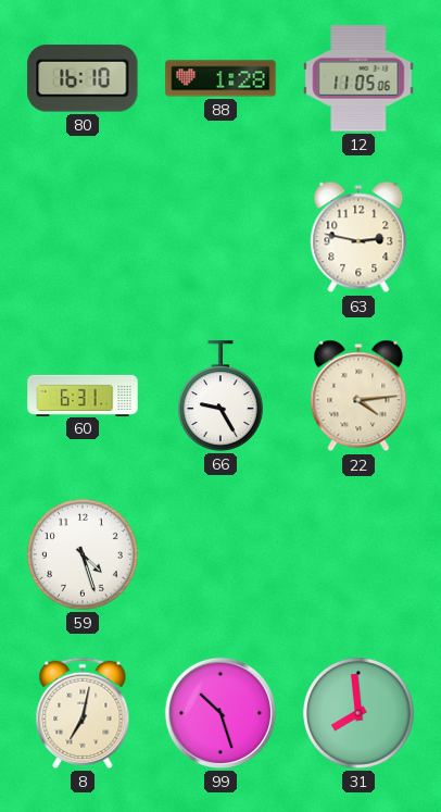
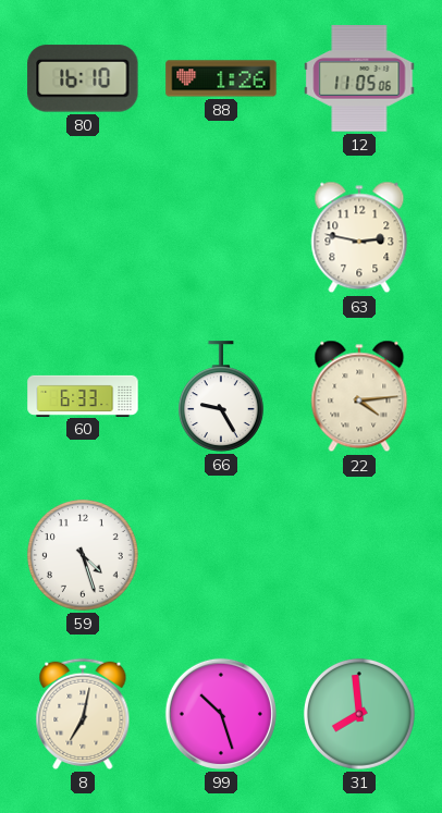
88: 1:28 -> 1:26
60: 6:31 -> 6:33
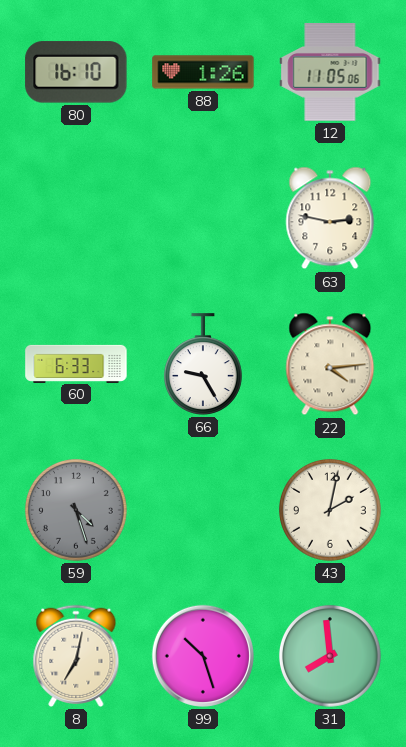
59 dial: white -> grey
43: none -> 2:02
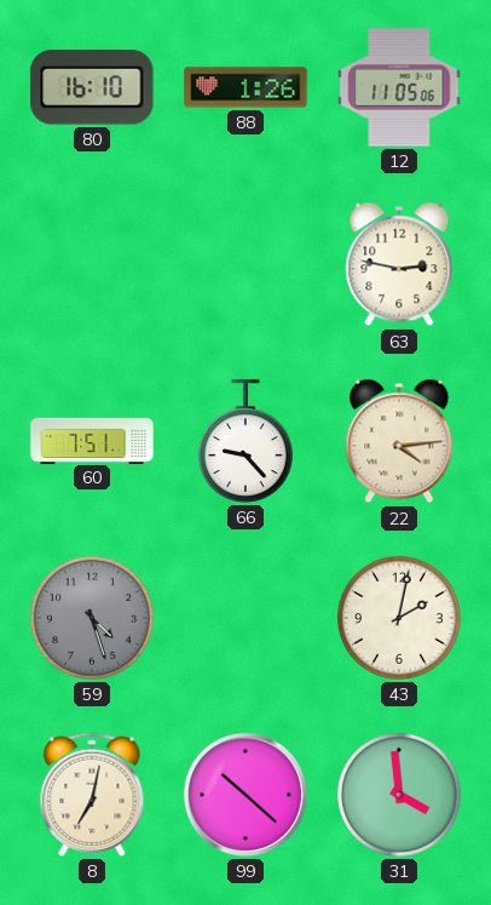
60: 6:33 -> 7:51
66: 9:25 -> 9:23
99: 10:27 -> 10:22
31: 7:59 -> 3:59
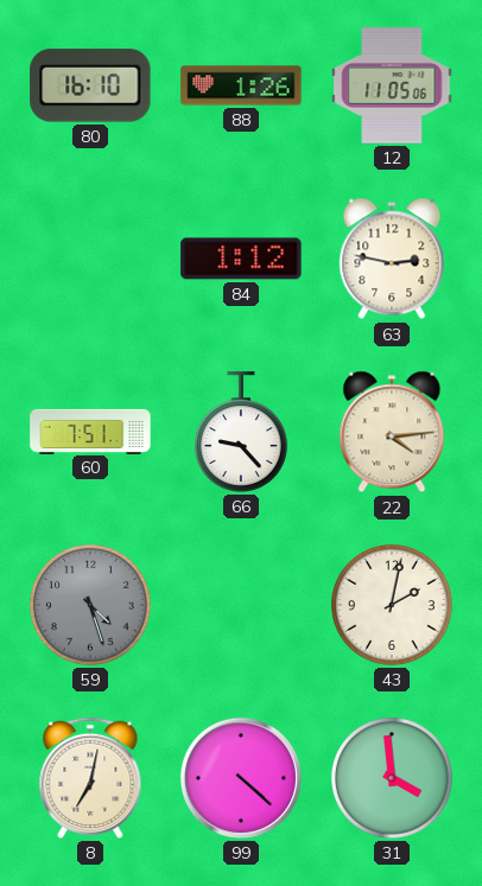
84: none -> 1:12
99: 10:22 -> 4:22
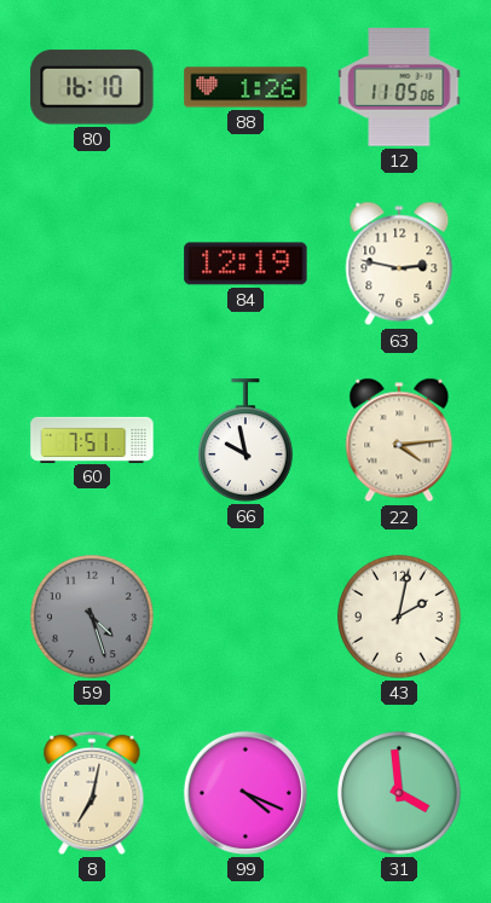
84: 1:12 -> 12:19
66: 9:23 -> 9:58
99: 4:22 -> 4:19
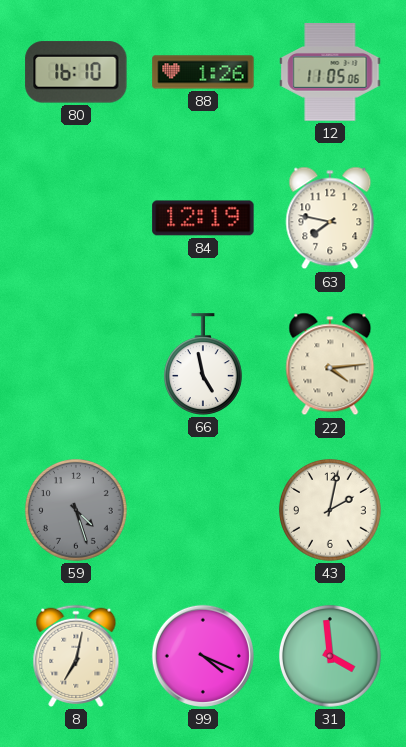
63: 2:47 -> 7:47
60: 7:51 -> none
66: 9:58 -> 4:58
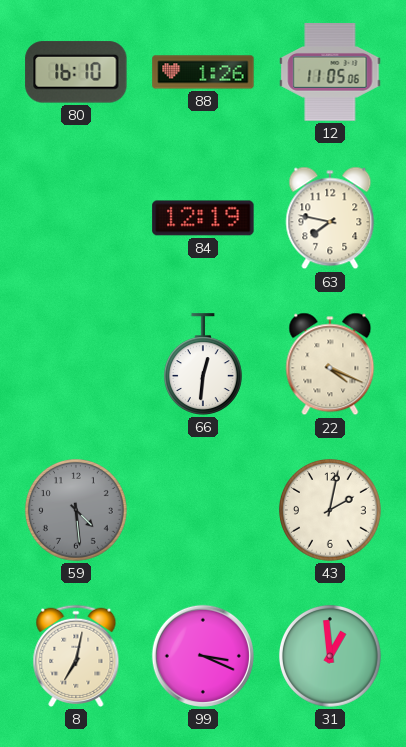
66: 4:58 -> 12:31
22: 4:14 -> 4:19
59: 4:27 -> 4:29
99: 4:19 -> 3:19
31: 3:59 -> 12:59
